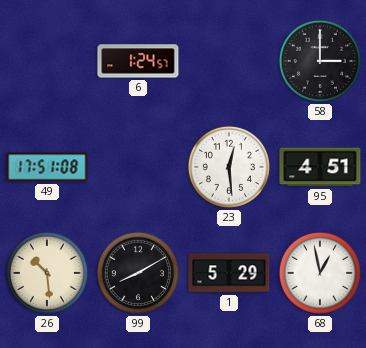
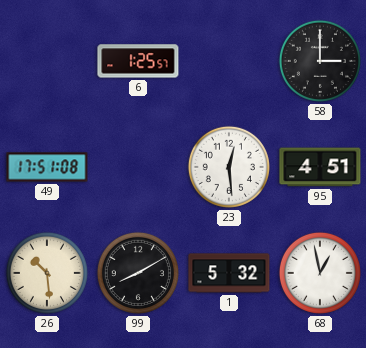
6: 1:24 -> 1:25
1: 5:29 -> 5:32
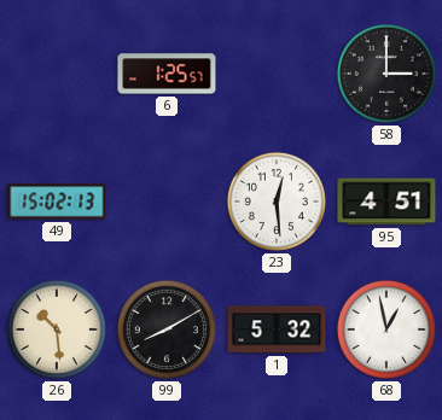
49: 17:51 -> 15:02
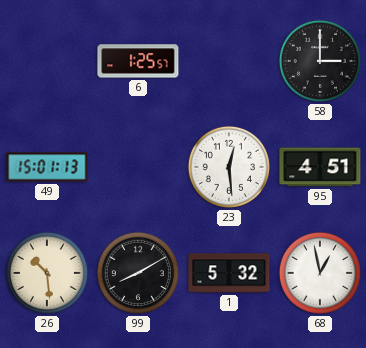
49: 15:02 -> 15:01
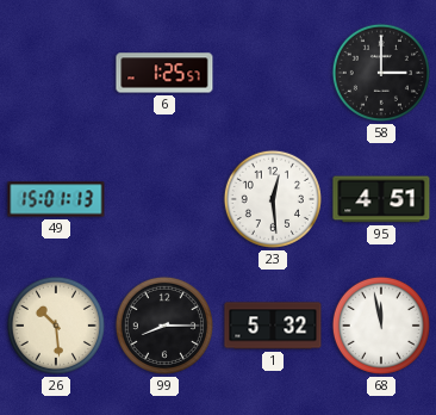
99: 8:10 -> 8:15
68: 12:58 -> 11:58
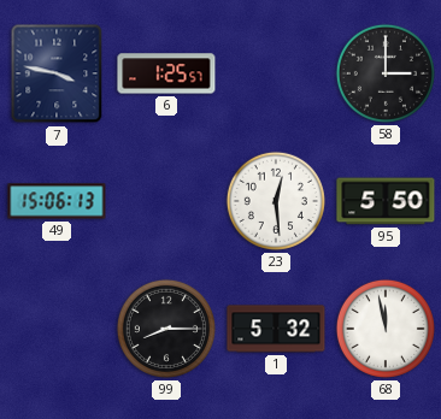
7: none -> 3:47
49: 15:01 -> 15:06
95: 4:51 -> 5:50
26: 10:29 -> none
